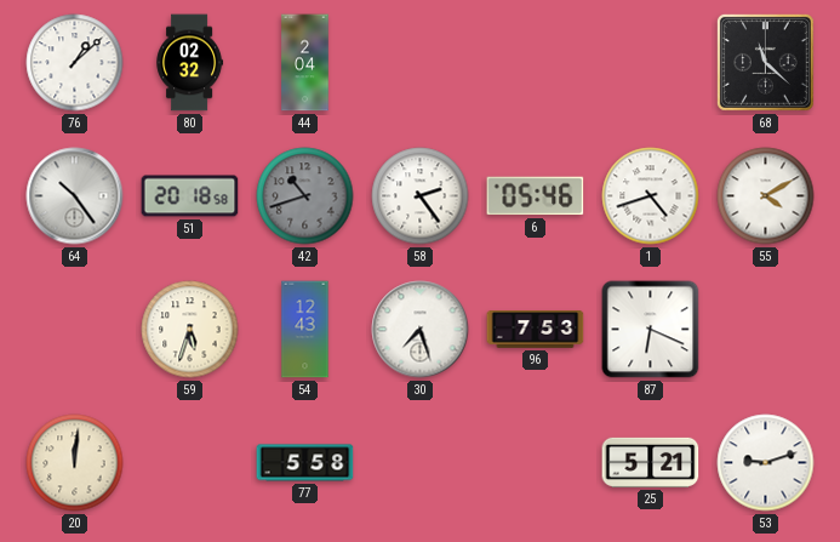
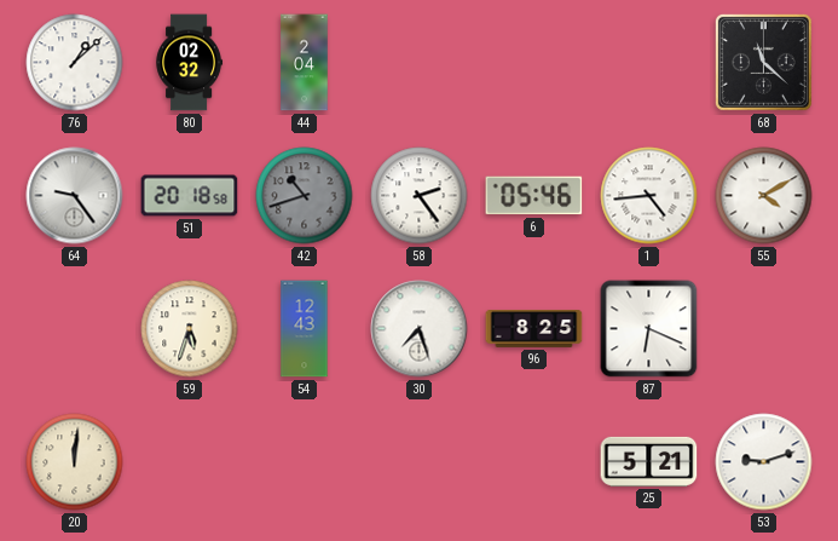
64: 10:24 -> 9:24
1: 4:42 -> 4:44
96: 7:53 -> 8:25
77: 5:58 -> none
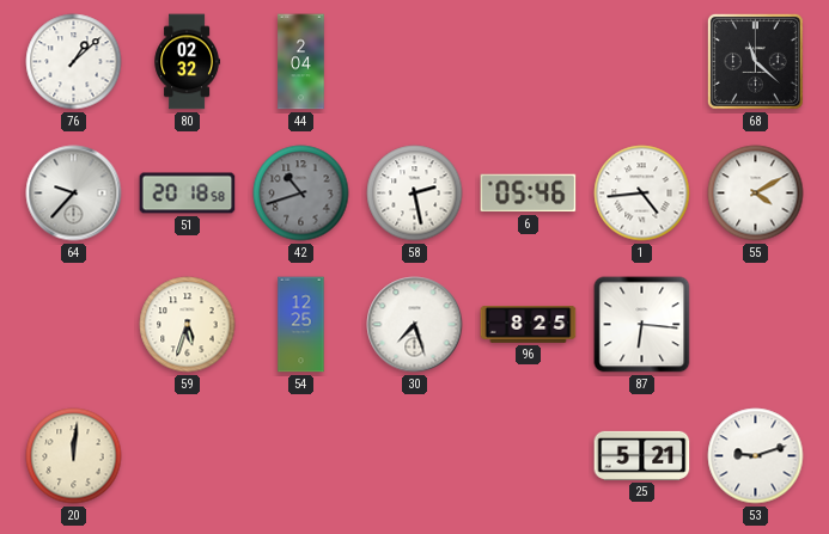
64: 9:24 -> 9:37
58: 2:24 -> 2:28
54: 12:43 -> 12:25
87: 6:19 -> 6:16
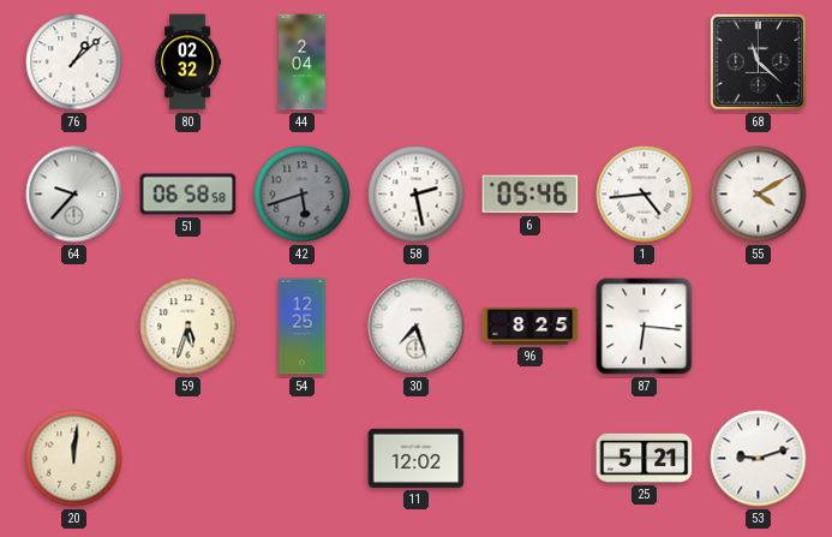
51: 20:18 -> 06:58
42: 10:42 -> 5:42
11: none -> 12:02
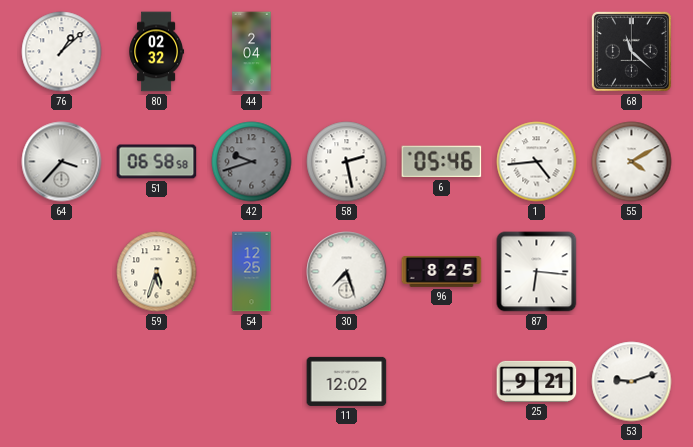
64: 9:37 -> 3:37
42: 5:42 -> 9:42
20: 12:01 -> none
25: 5:21 -> 9:21
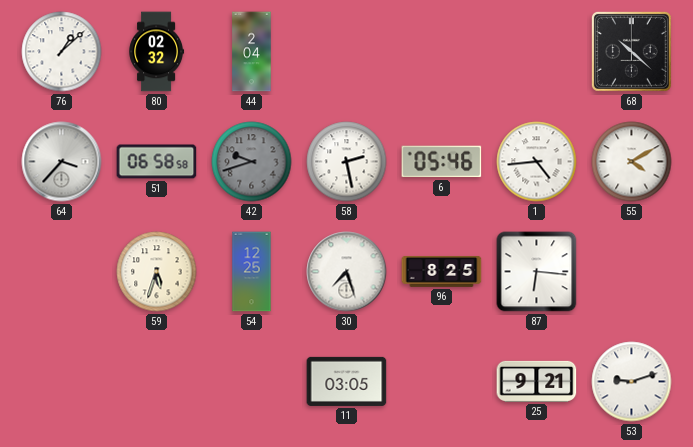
68: 11:22 -> 10:22
11: 12:02 -> 03:05
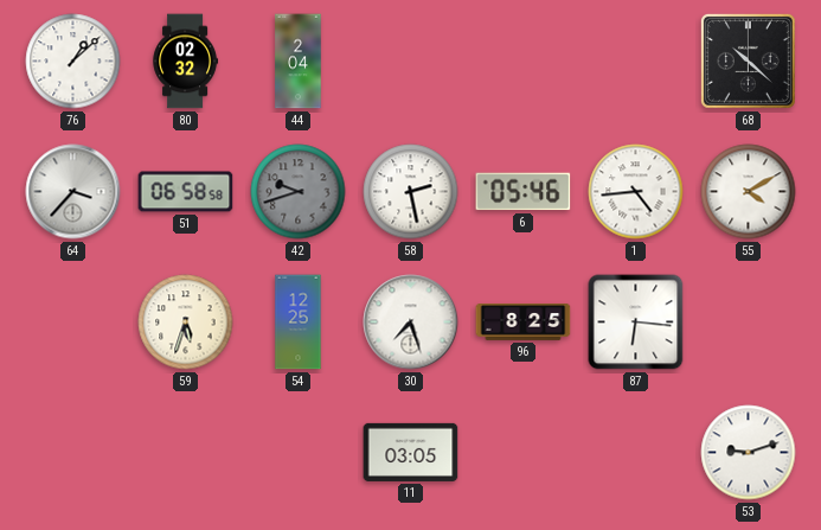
25: 9:21 -> none
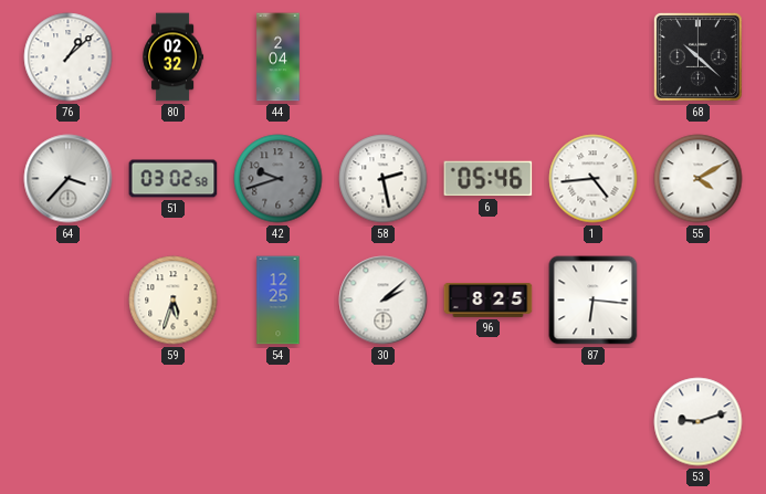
51: 06:58 -> 03:02
30: 7:27 -> 2:08
11: 03:05 -> none
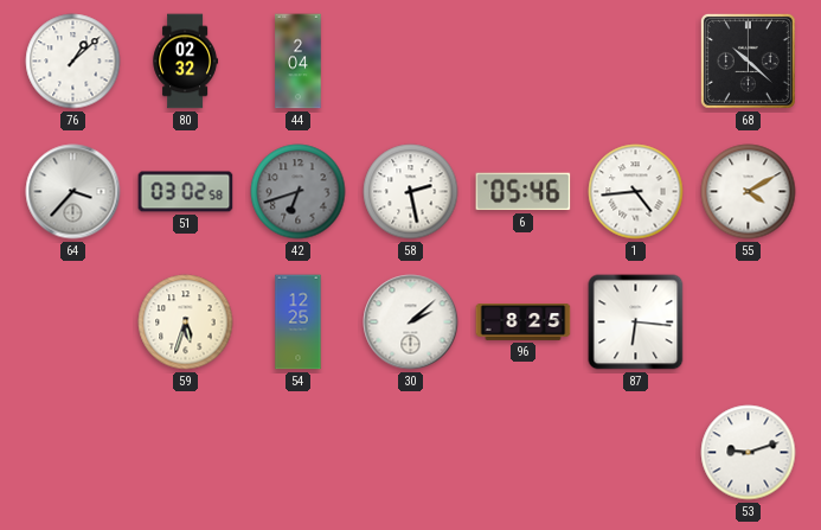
42: 9:42 -> 6:42
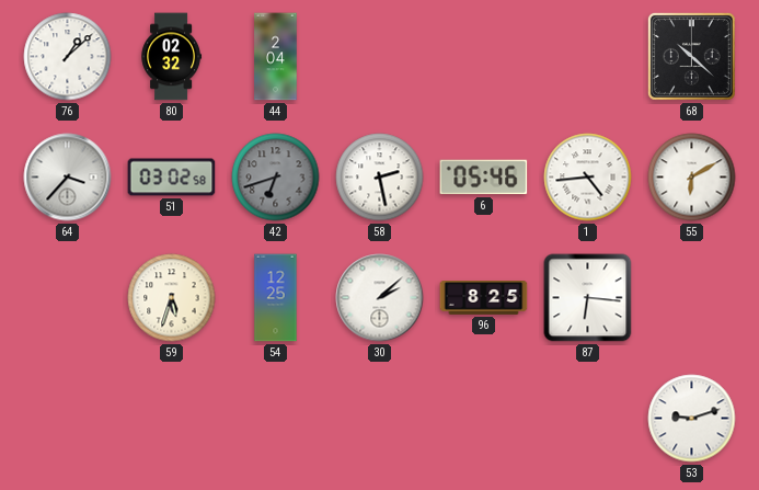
55: 4:10 -> 6:10
